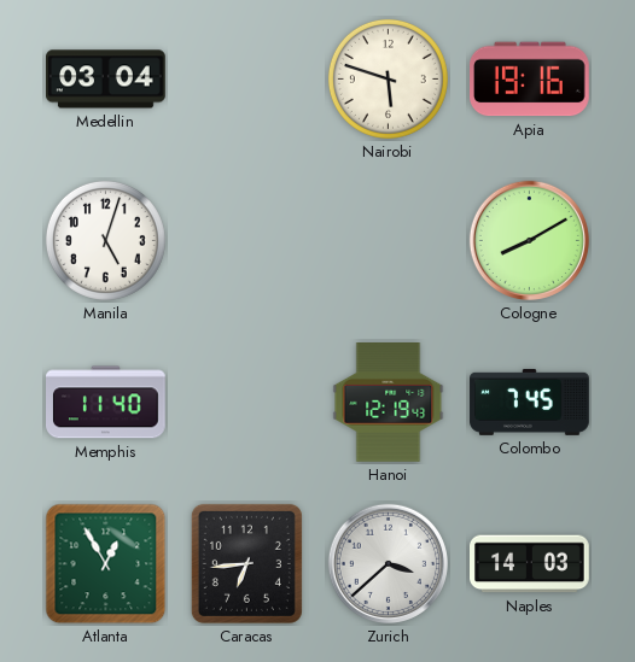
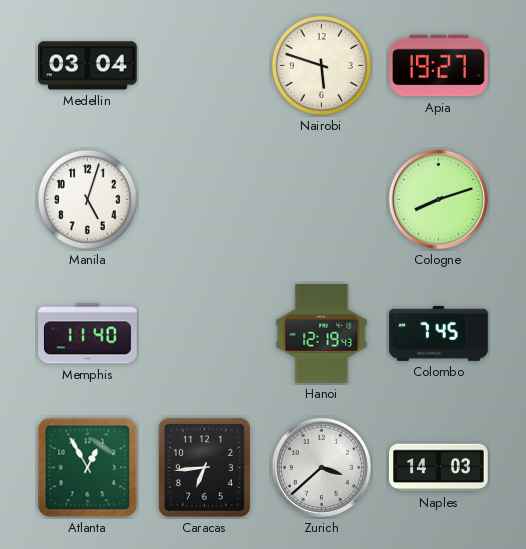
Apia: 19:16 -> 19:27
Cologne: 8:10 -> 8:12
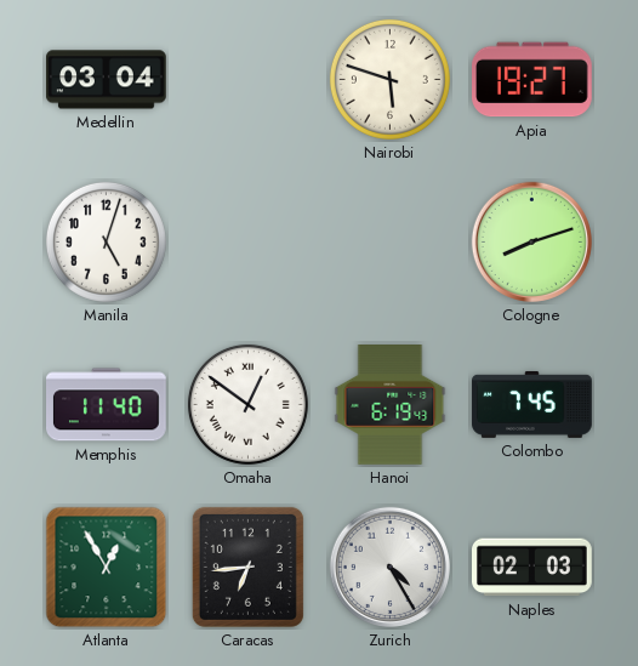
Omaha: none -> 12:51
Hanoi: 12:19 -> 6:19
Zurich: 3:38 -> 4:25
Naples: 14:03 -> 02:03
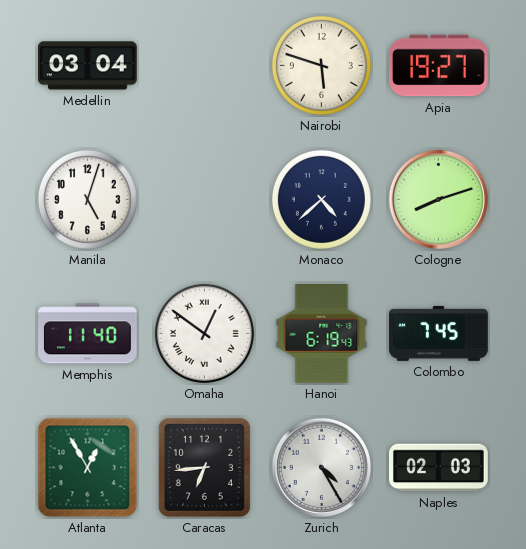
Monaco: none -> 4:38
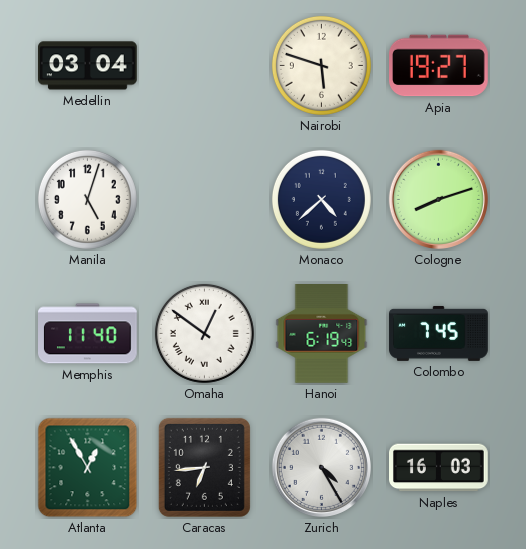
Naples: 02:03 -> 16:03
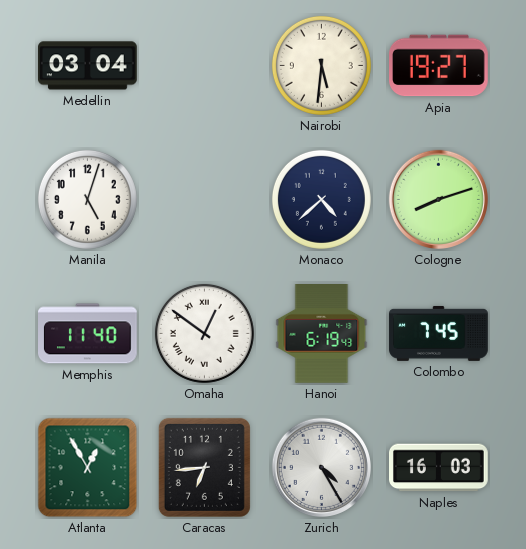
Nairobi: 5:48 -> 5:31
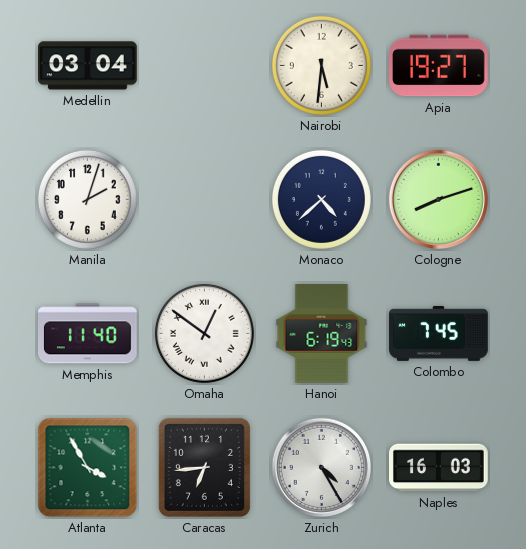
Manila: 5:03 -> 2:03
Atlanta: 12:55 -> 3:55
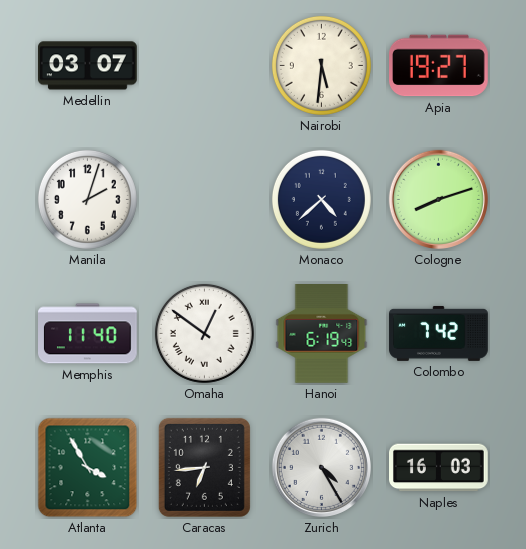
Medellin: 03:04 -> 03:07
Colombo: 7:45 -> 7:42
